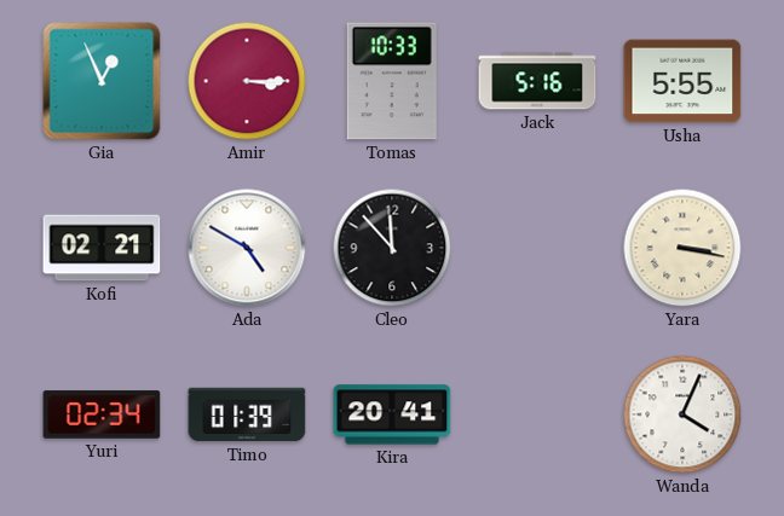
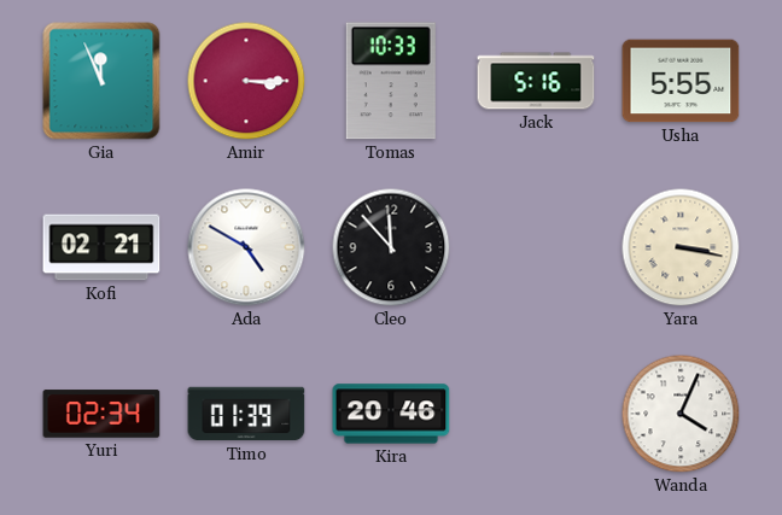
Gia: 12:56 -> 11:56
Kira: 20:41 -> 20:46
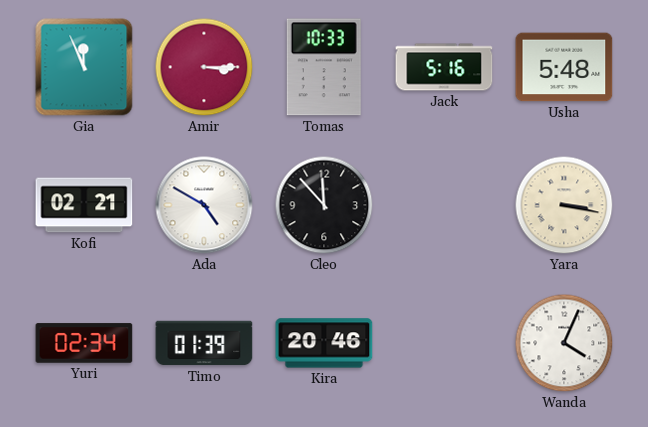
Usha: 5:55 -> 5:48
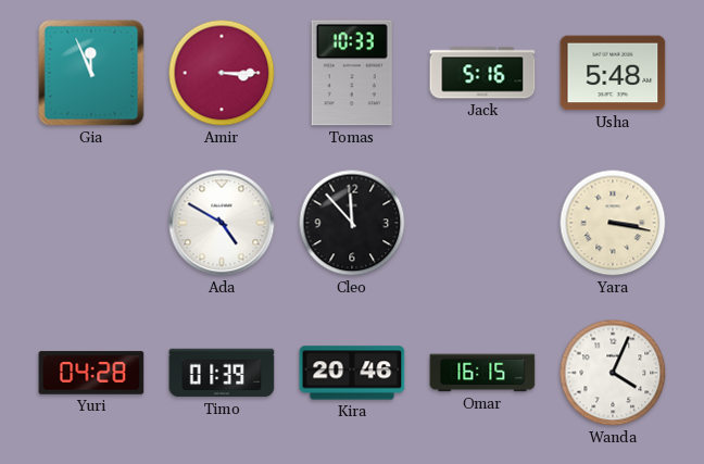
Kofi: 02:21 -> none
Yuri: 02:34 -> 04:28
Omar: none -> 16:15
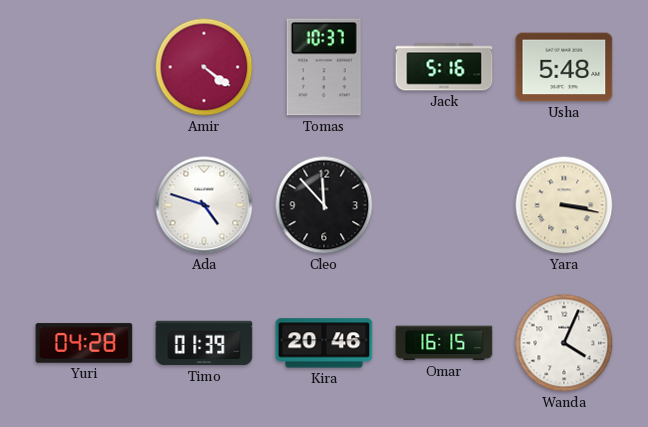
Gia: 11:56 -> none
Amir: 3:15 -> 4:21
Tomas: 10:33 -> 10:37
Ada: 4:50 -> 4:48
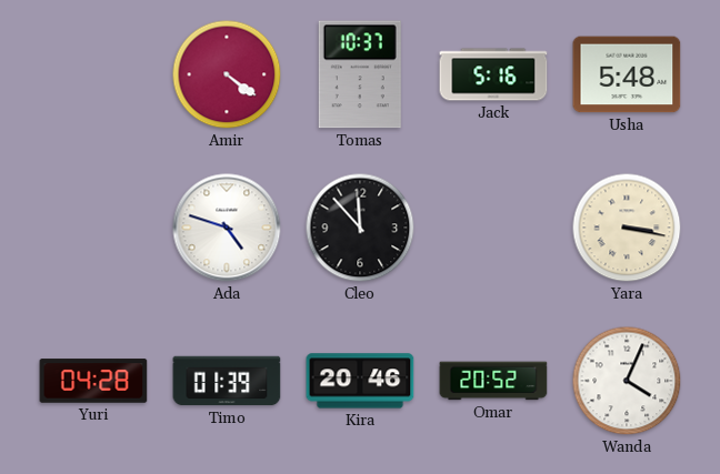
Omar: 16:15 -> 20:52
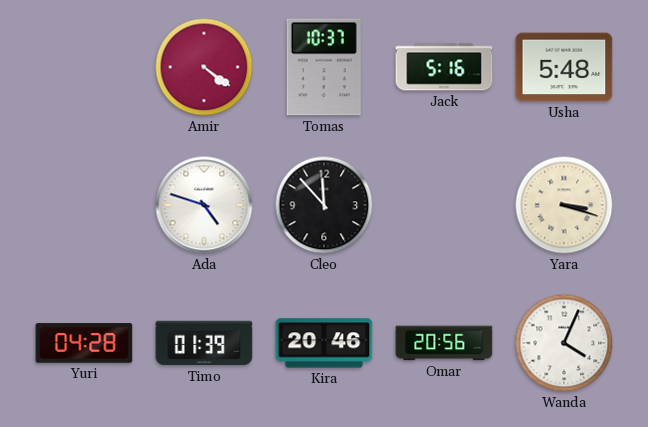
Yara: 3:17 -> 3:18
Omar: 20:52 -> 20:56
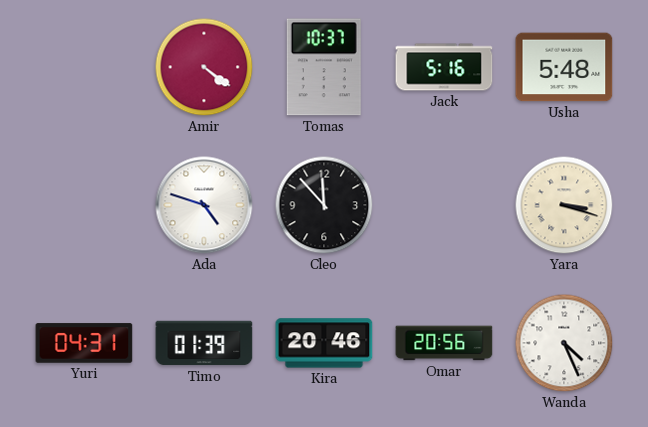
Yuri: 04:28 -> 04:31
Wanda: 4:04 -> 4:26
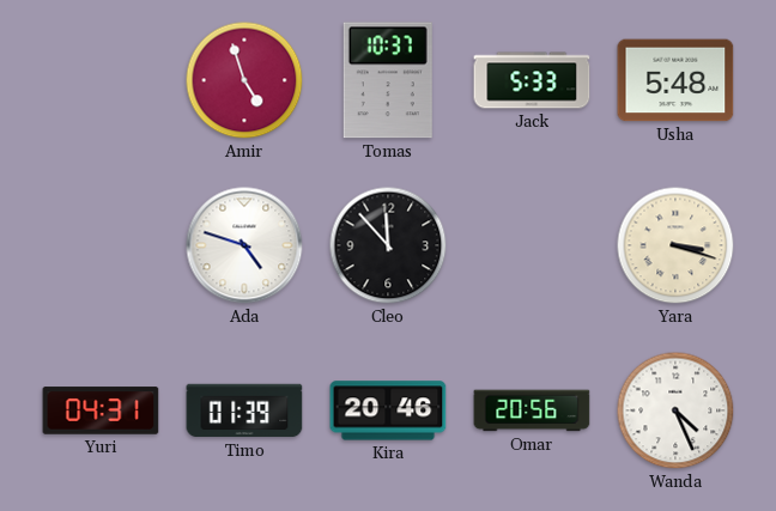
Amir: 4:21 -> 4:57
Jack: 5:16 -> 5:33
